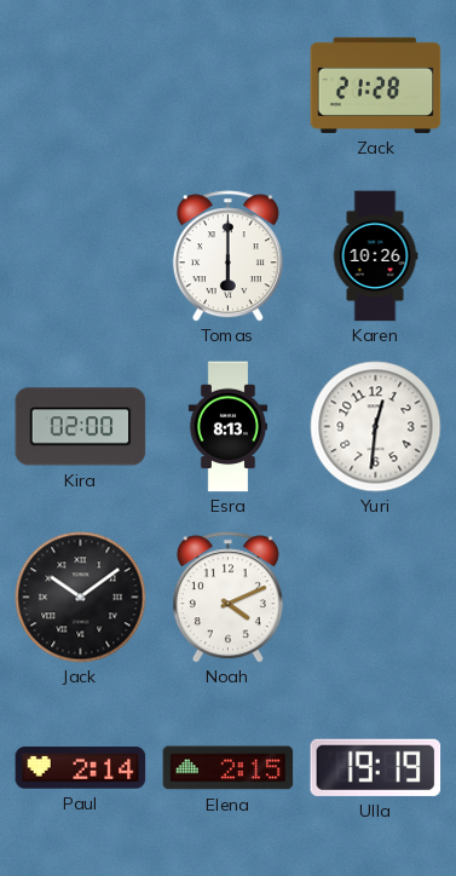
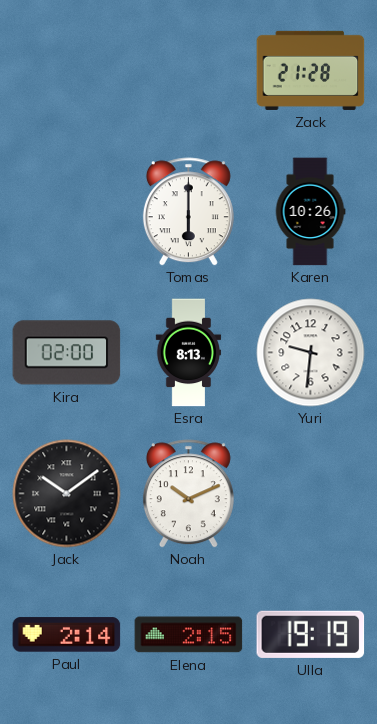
Yuri: 12:31 -> 9:31
Noah: 4:11 -> 10:11
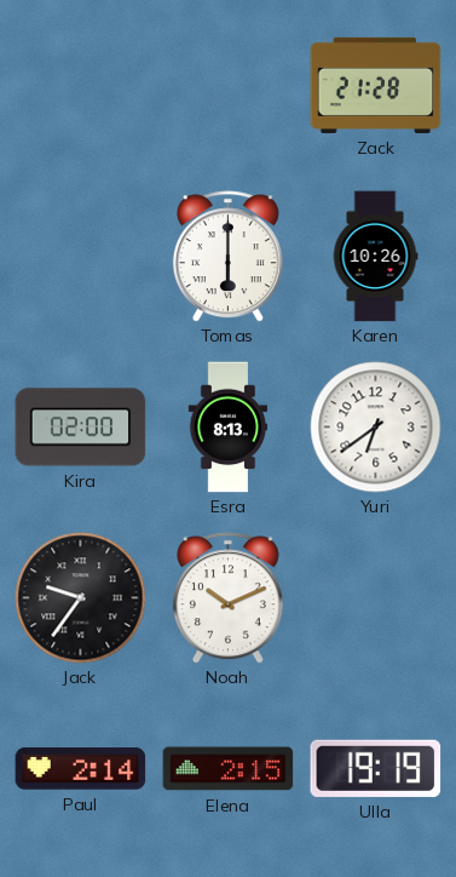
Yuri: 9:31 -> 6:39
Jack: 10:09 -> 9:36
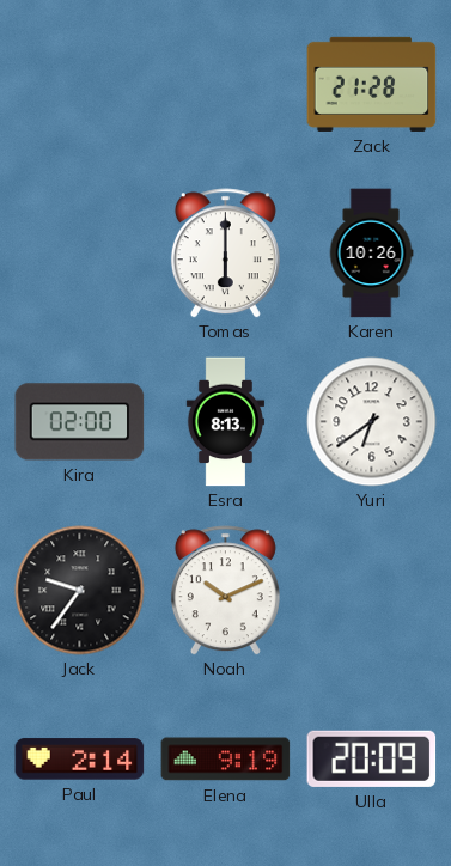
Elena: 2:15 -> 9:19
Ulla: 19:19 -> 20:09
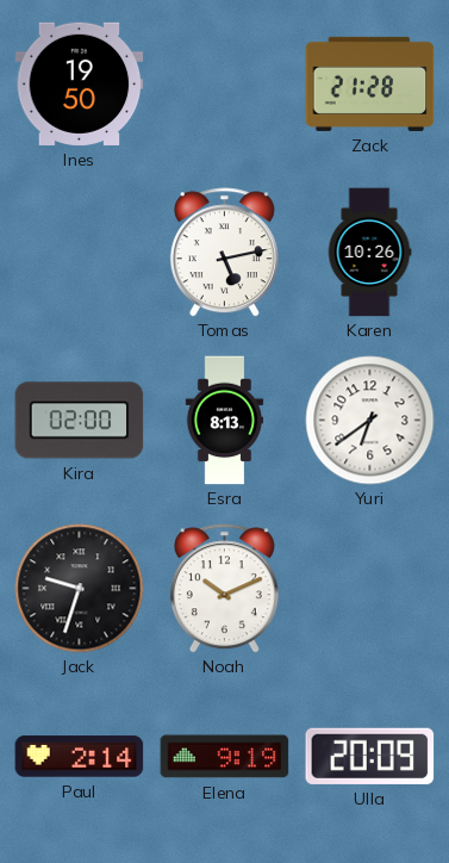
Ines: none -> 19:50
Tomas: 6:00 -> 5:13
Jack: 9:36 -> 9:33
